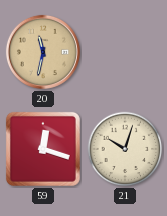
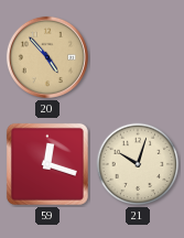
20: 11:32 -> 4:53
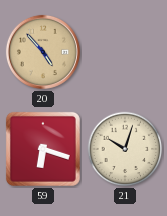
59: 12:18 -> 6:18
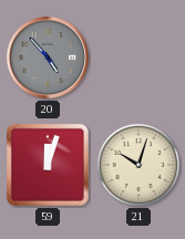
20 dial: champagne -> grey
59: 6:18 -> 12:03
